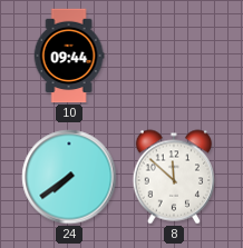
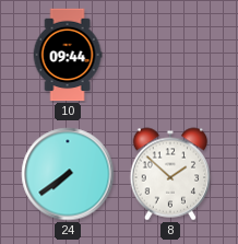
8: 11:52 -> 1:52
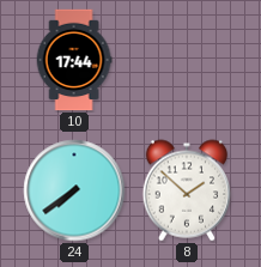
10: 09:44 -> 17:44
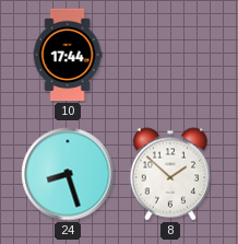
24: 7:39 -> 8:27
